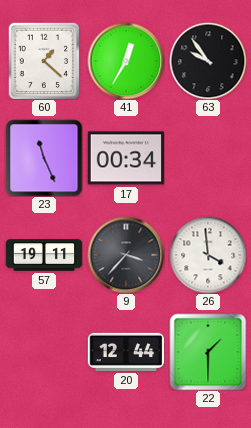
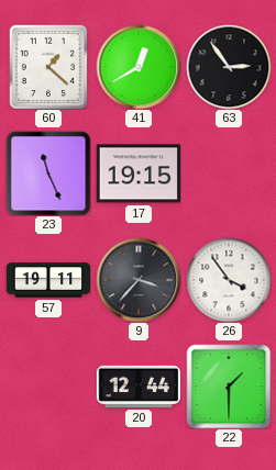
41: 12:35 -> 12:40
63: 9:54 -> 2:54
17: 00:34 -> 19:15
26: 3:59 -> 3:54
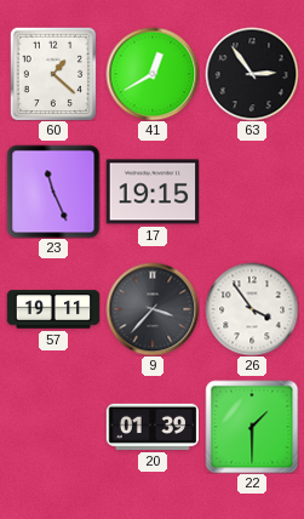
20: 12:44 -> 01:39
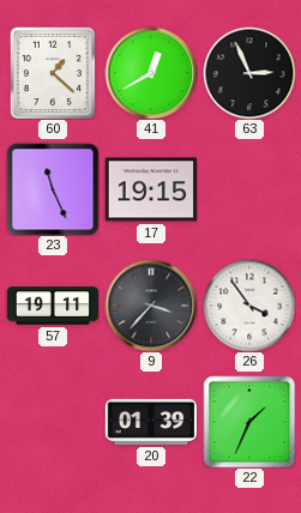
63: 2:54 -> 2:56
22: 1:30 -> 1:34
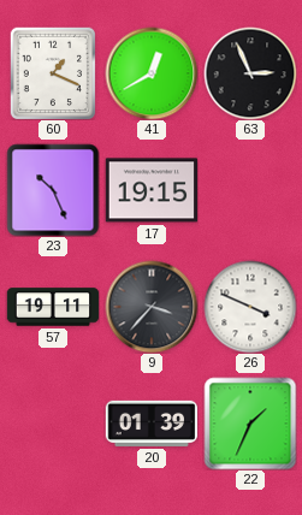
60: 1:22 -> 1:19
23: 11:26 -> 10:26
26: 3:54 -> 3:49
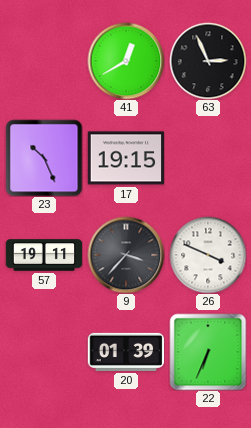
60: 1:19 -> none
22: 1:34 -> 6:34
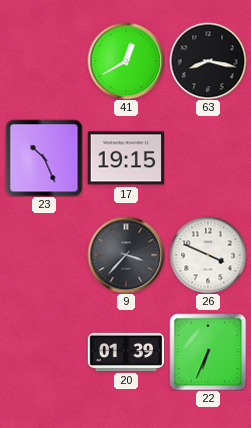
63: 2:56 -> 8:17
57: 19:11 -> none
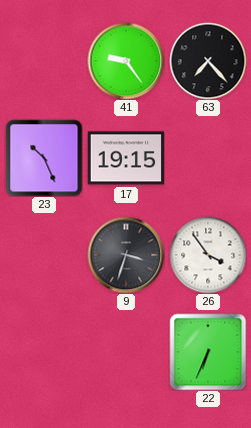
41: 12:40 -> 9:24
63: 8:17 -> 7:23
9: 3:37 -> 3:33
26: 3:49 -> 3:54
20: 01:39 -> none
